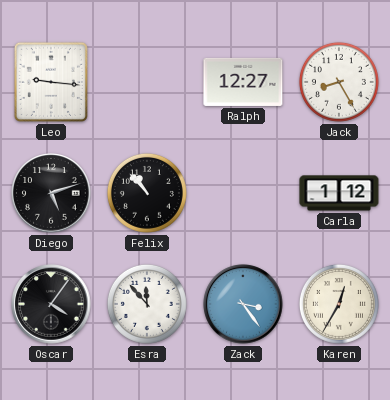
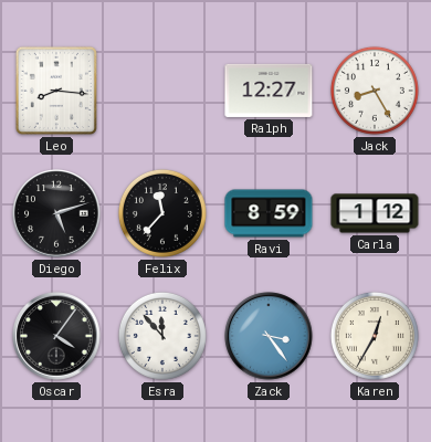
Leo: 9:16 -> 8:16
Felix: 10:53 -> 11:37
Ravi: none -> 8:59
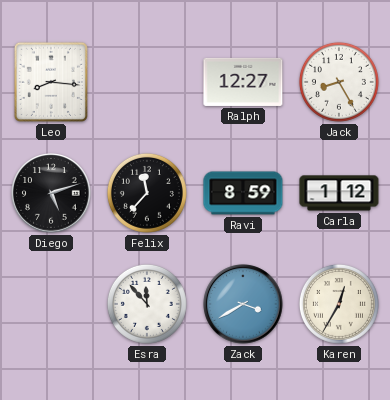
Oscar: 4:06 -> none
Zack: 3:24 -> 3:40
